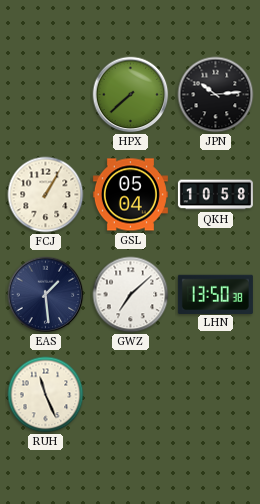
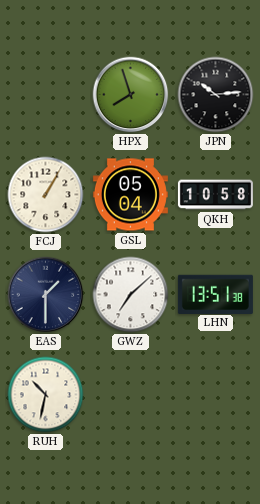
HPX: 7:38 -> 7:57
EAS: 1:29 -> 1:30
LHN: 13:50 -> 13:51
RUH: 11:26 -> 10:32
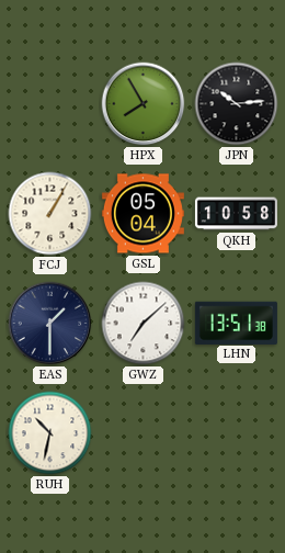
HPX: 7:57 -> 7:55
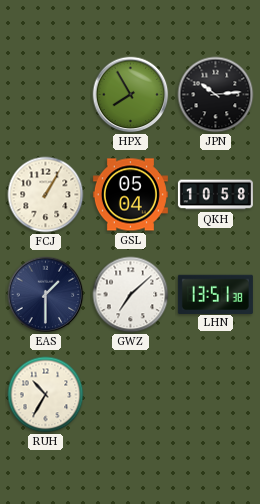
RUH: 10:32 -> 10:35
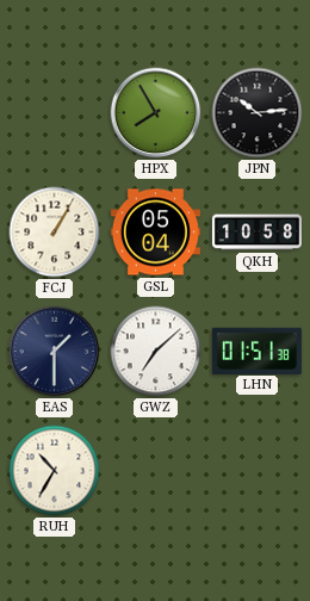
LHN: 13:51 -> 01:51
